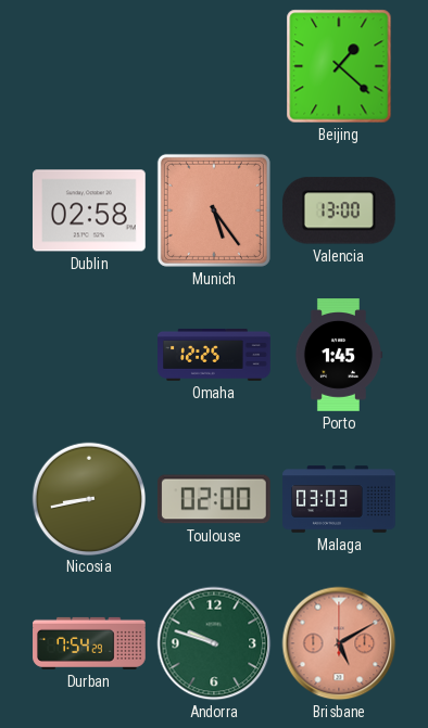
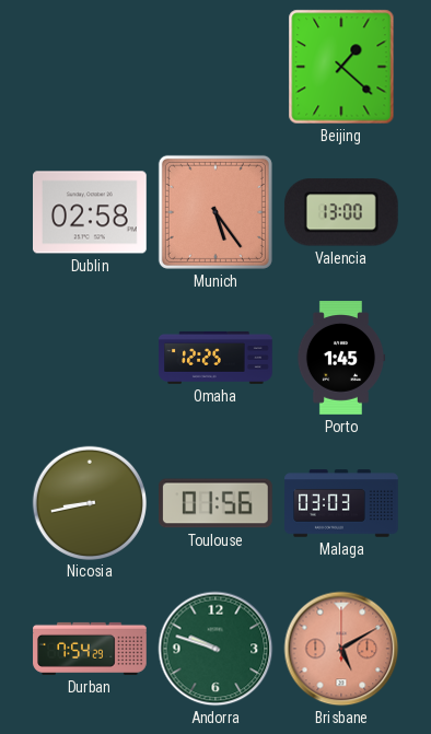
Toulouse: 02:00 -> 01:56
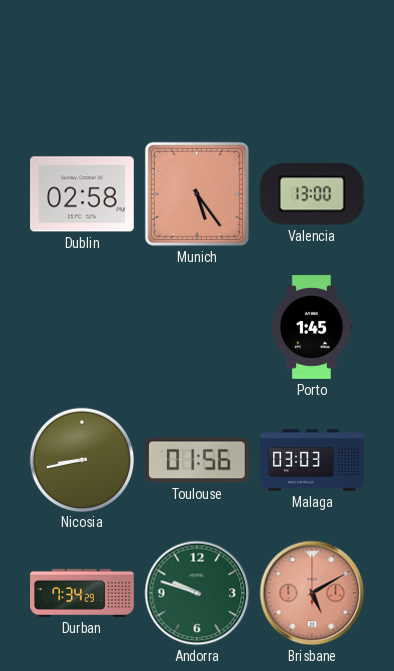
Beijing: 1:22 -> none
Omaha: 12:25 -> none
Durban: 7:54 -> 7:34
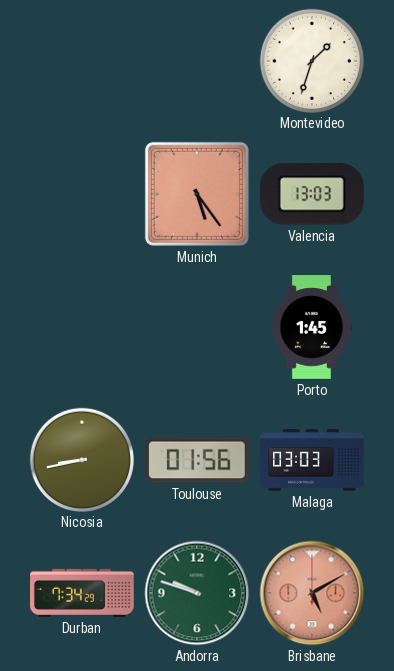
Montevideo: none -> 1:33
Dublin: 02:58 -> none
Valencia: 13:00 -> 13:03
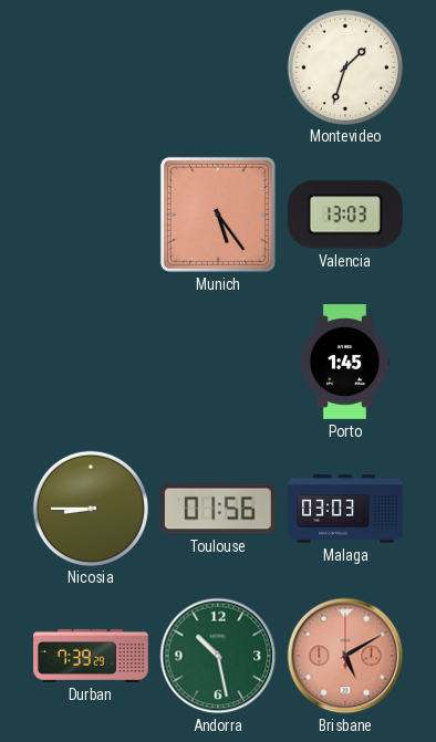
Nicosia: 8:43 -> 8:45
Durban: 7:34 -> 7:39
Andorra: 9:48 -> 10:28
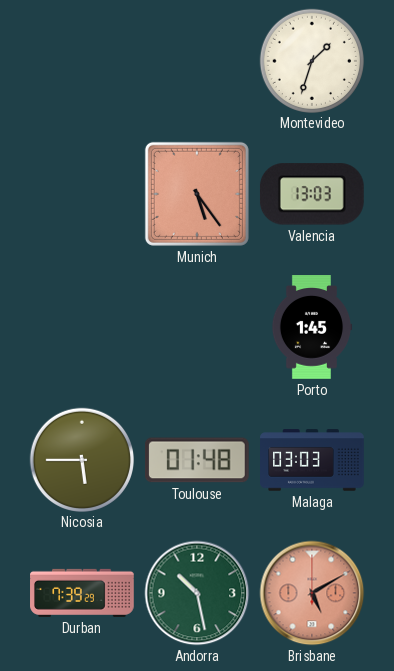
Nicosia: 8:45 -> 5:45
Toulouse: 01:56 -> 01:48
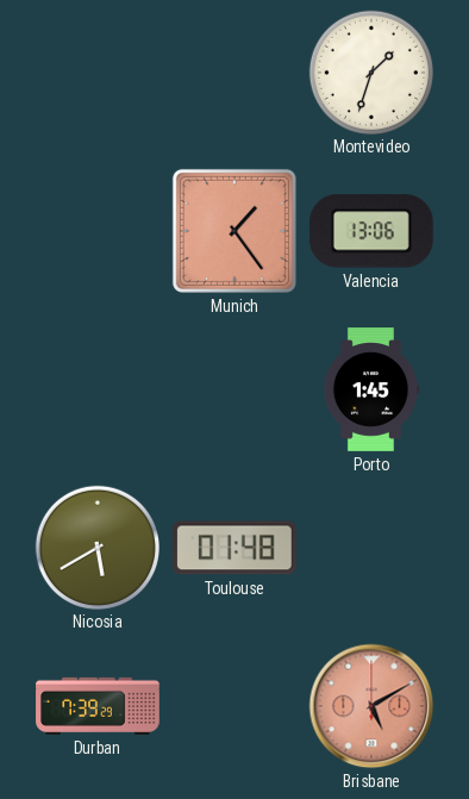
Munich: 5:24 -> 1:24
Valencia: 13:03 -> 13:06
Nicosia: 5:45 -> 5:40
Malaga: 03:03 -> none
Andorra: 10:28 -> none
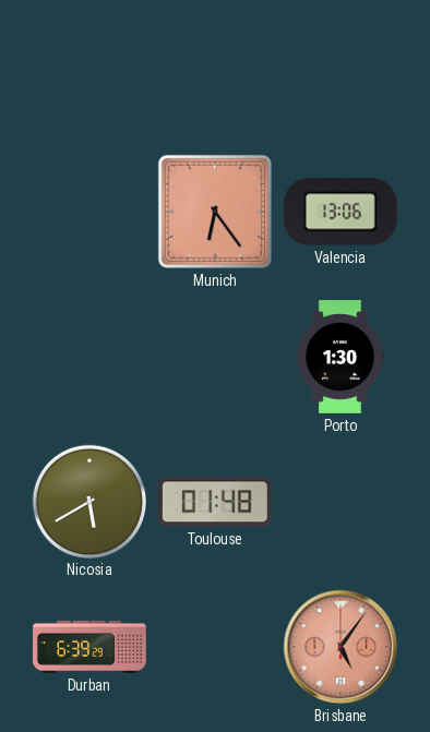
Montevideo: 1:33 -> none
Munich: 1:24 -> 6:24
Porto: 1:45 -> 1:30
Durban: 7:39 -> 6:39
Brisbane: 5:10 -> 5:06
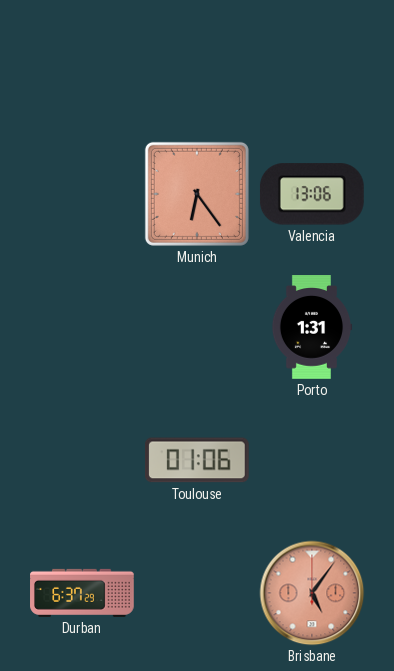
Porto: 1:30 -> 1:31
Nicosia: 5:40 -> none
Toulouse: 01:48 -> 01:06
Durban: 6:39 -> 6:37
